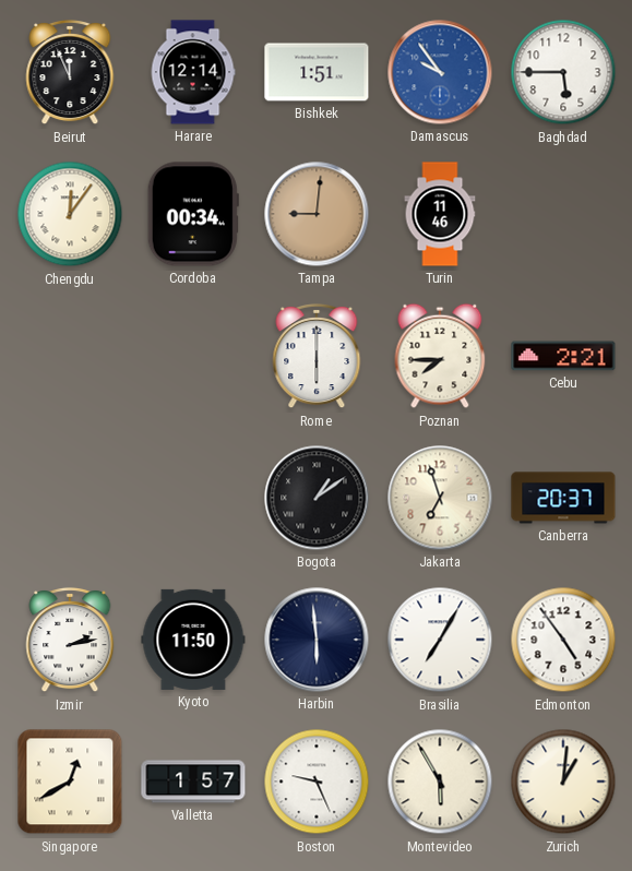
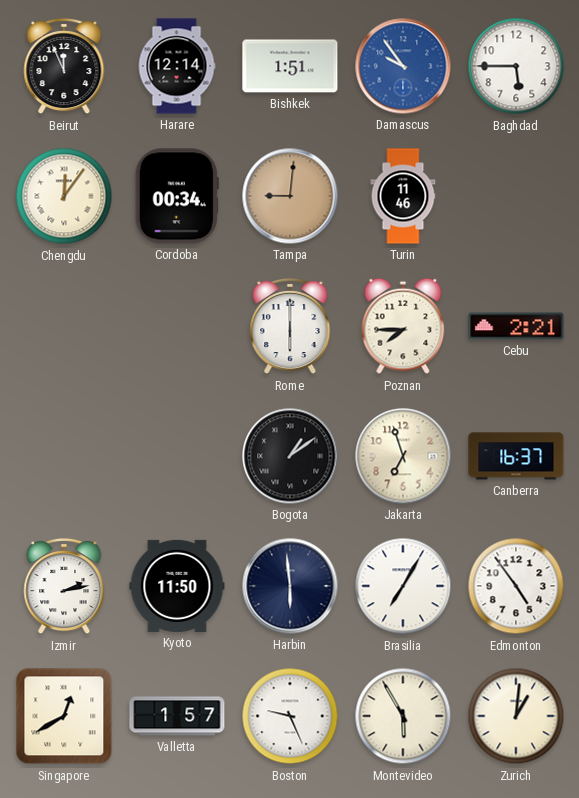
Canberra: 20:37 -> 16:37
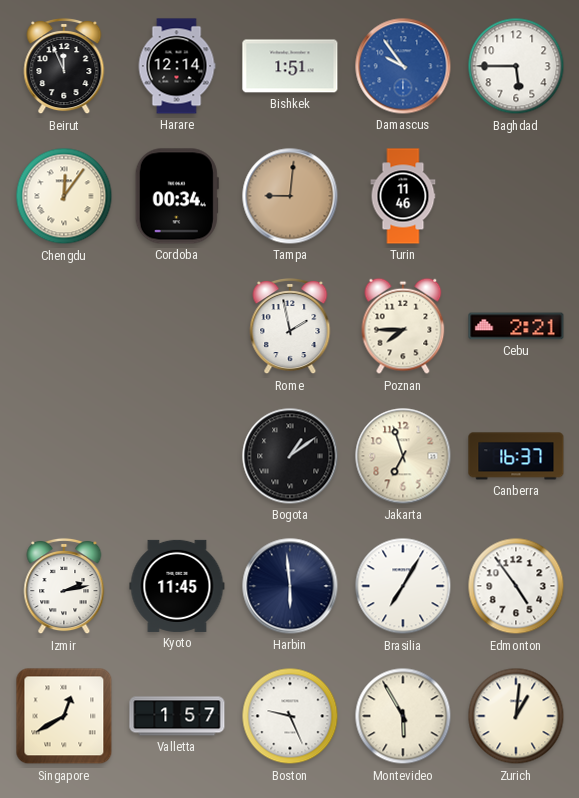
Rome: 6:00 -> 1:58
Kyoto: 11:50 -> 11:45
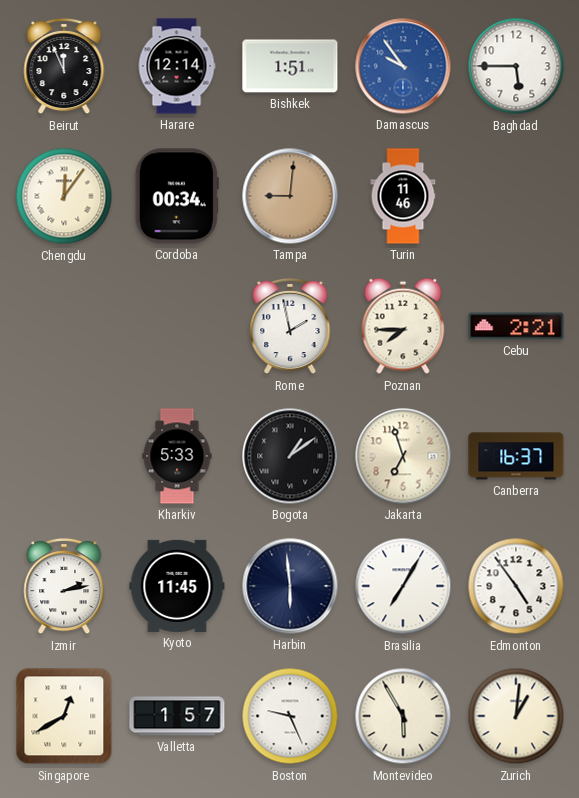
Kharkiv: none -> 5:33
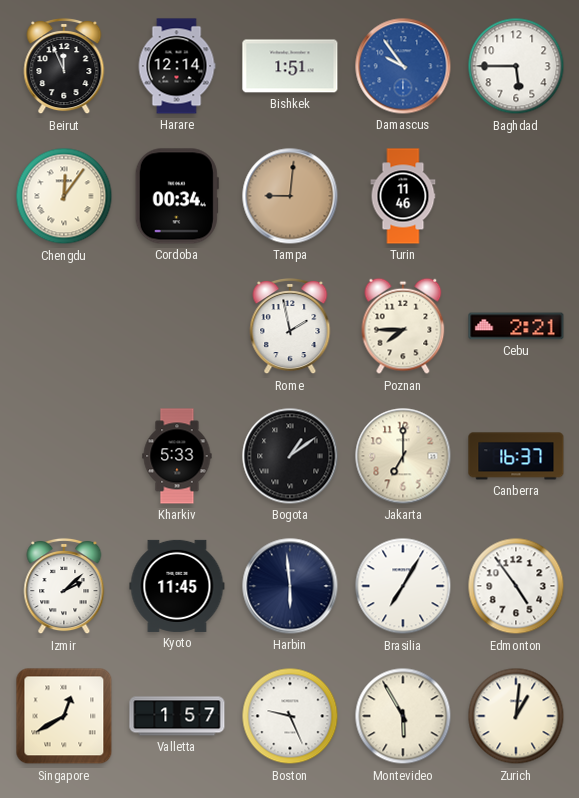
Jakarta: 6:57 -> 7:00
Izmir: 2:13 -> 2:08
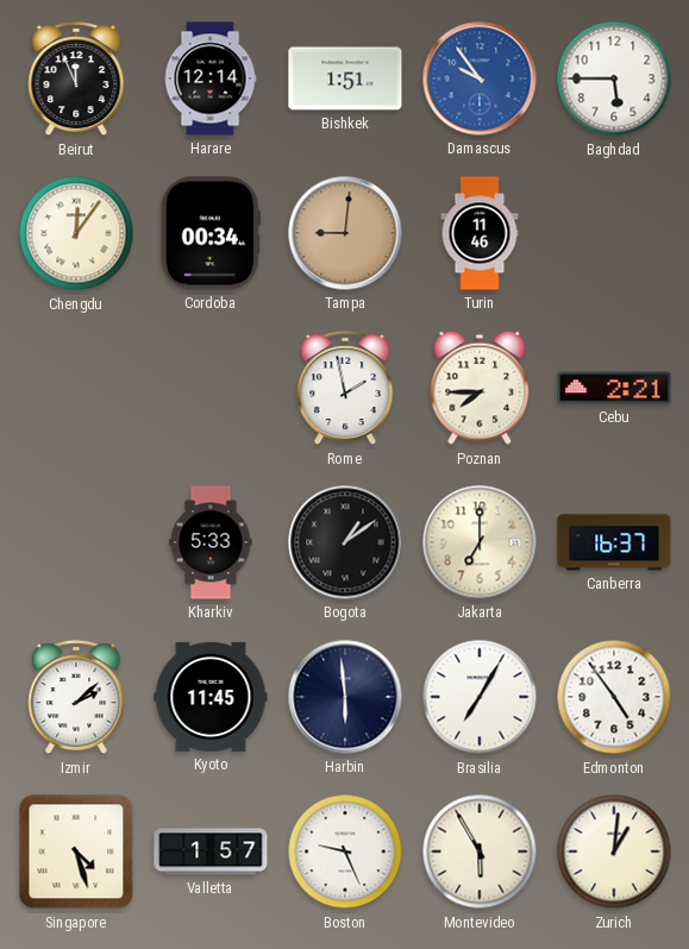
Singapore: 12:40 -> 4:27
